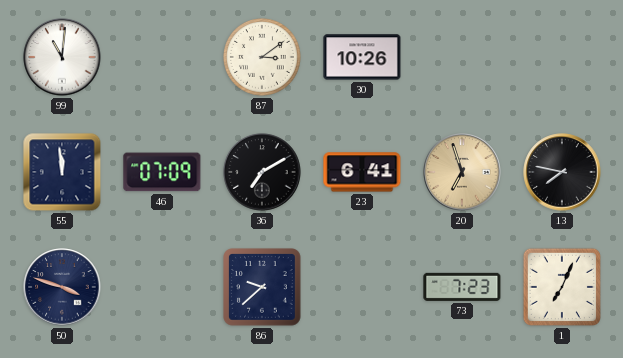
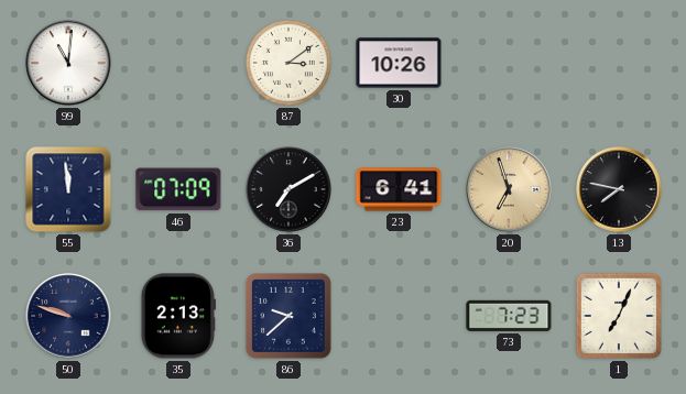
50: 3:48 -> 9:48
35: none -> 2:13
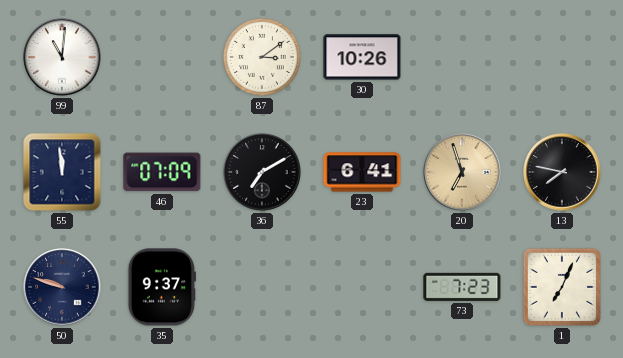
35: 2:13 -> 9:37
86: 9:38 -> none
